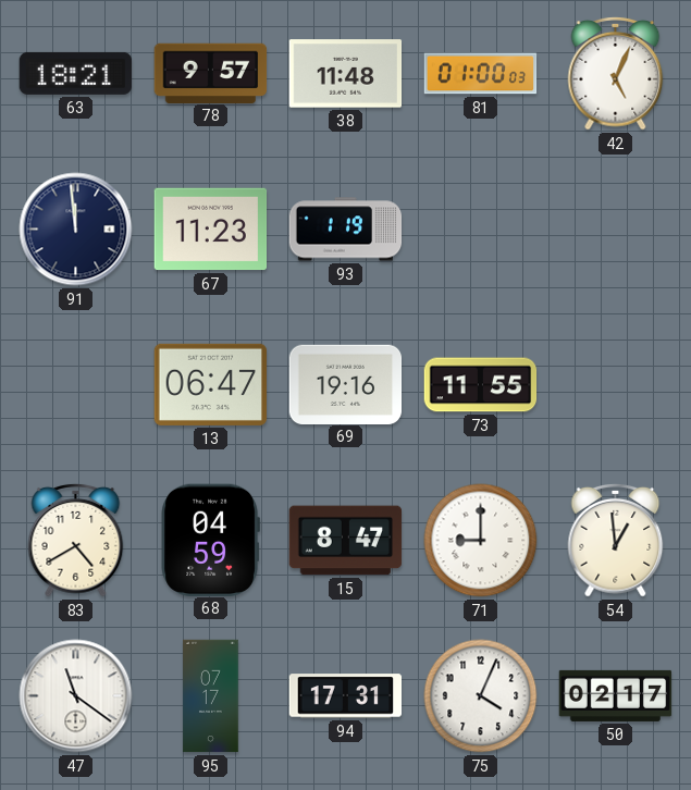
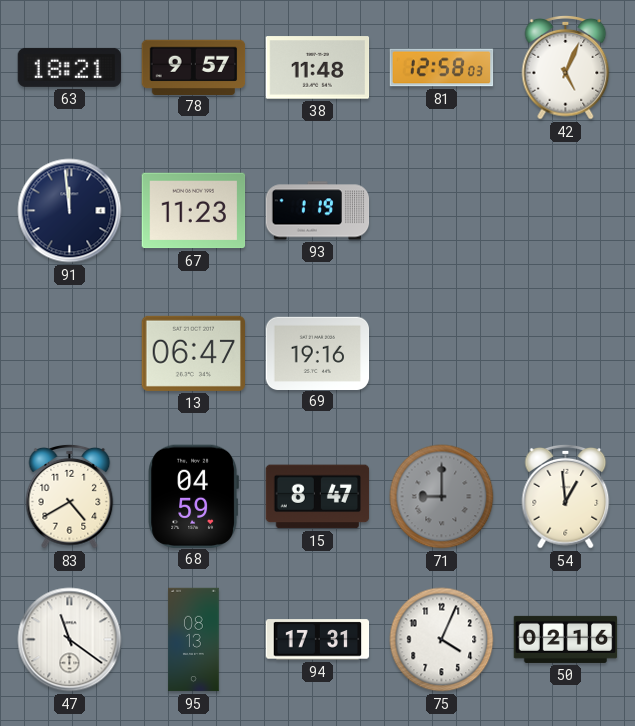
81: 01:00 -> 12:58
73: 11:55 -> none
71 dial: white -> grey
95: 07:17 -> 08:13
50: 02:17 -> 02:16
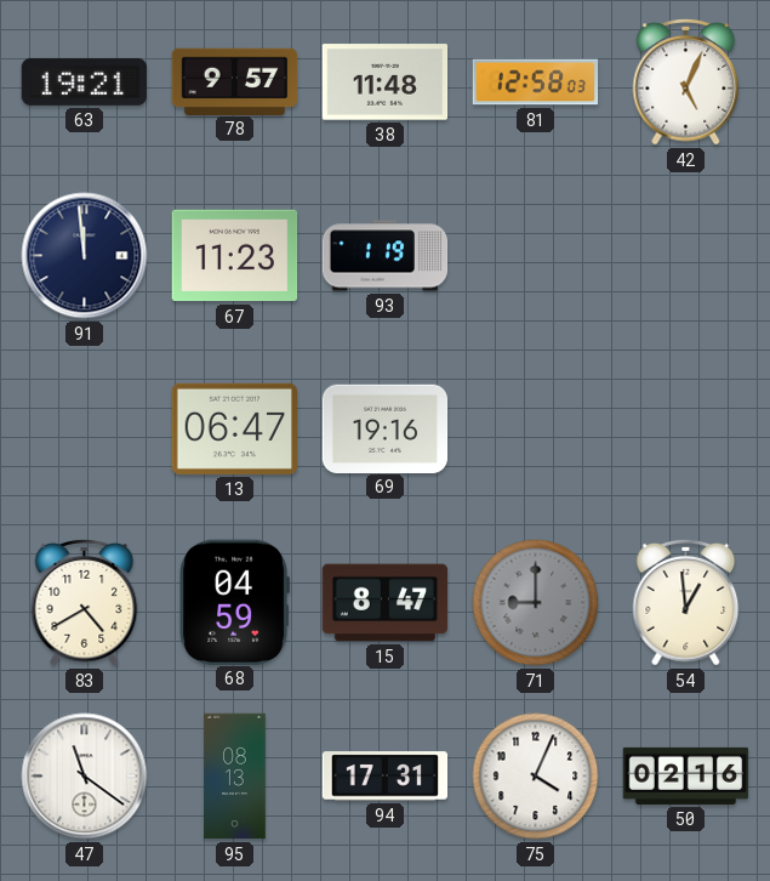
63: 18:21 -> 19:21
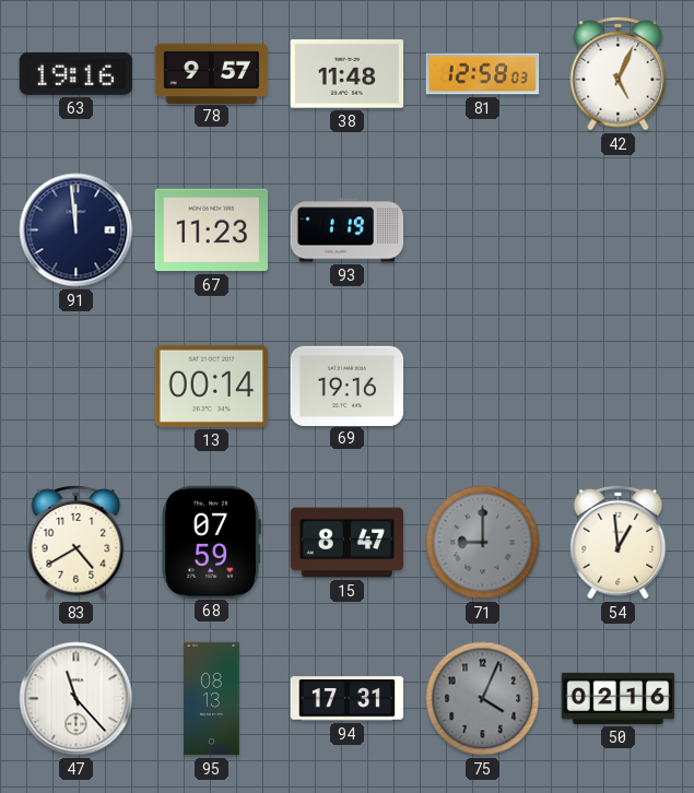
63: 19:21 -> 19:16
13: 06:47 -> 00:14
68: 04:59 -> 07:59
47: 11:21 -> 11:23
75 dial: white -> grey
